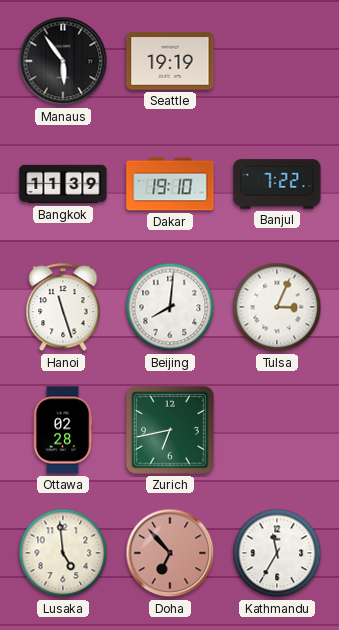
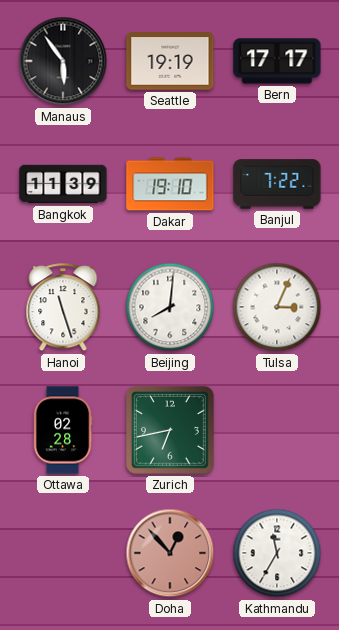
Bern: none -> 17:17
Lusaka: 4:59 -> none
Doha: 6:53 -> 12:53
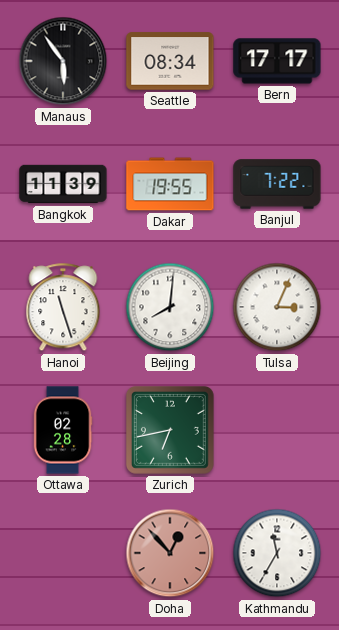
Seattle: 19:19 -> 08:34
Dakar: 19:10 -> 19:55
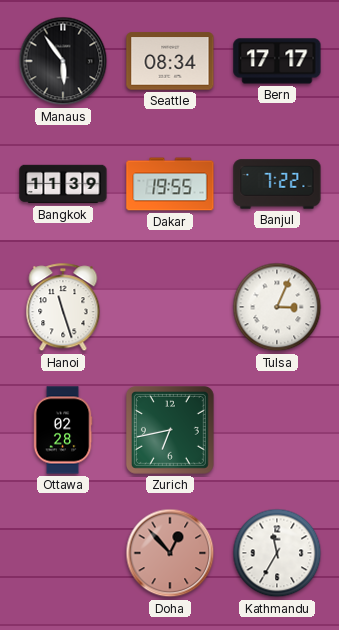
Beijing: 8:01 -> none
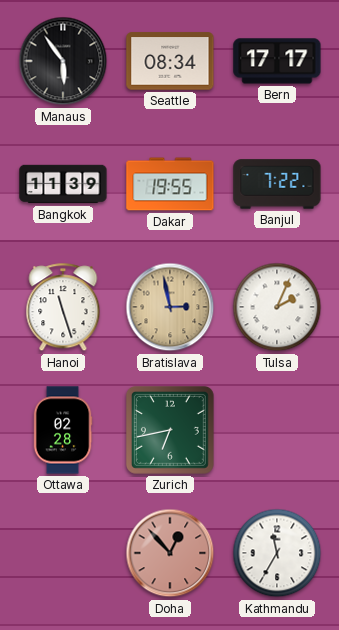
Bratislava: none -> 2:58
Tulsa: 3:04 -> 2:04
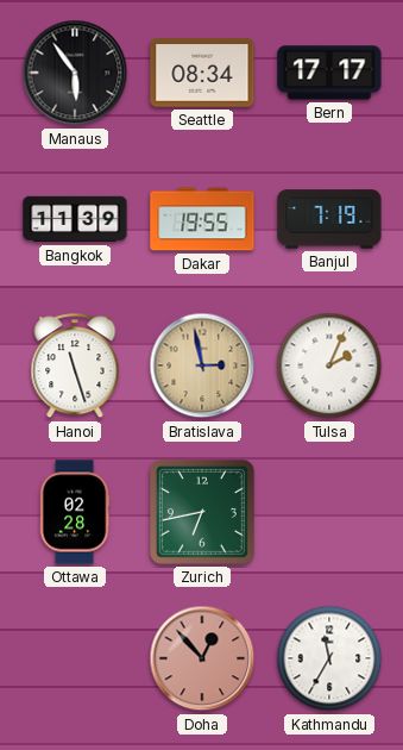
Banjul: 7:22 -> 7:19
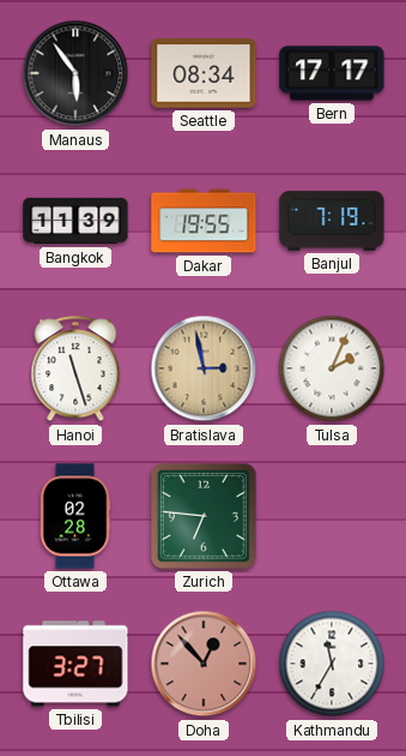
Zurich: 6:43 -> 6:46
Tbilisi: none -> 3:27
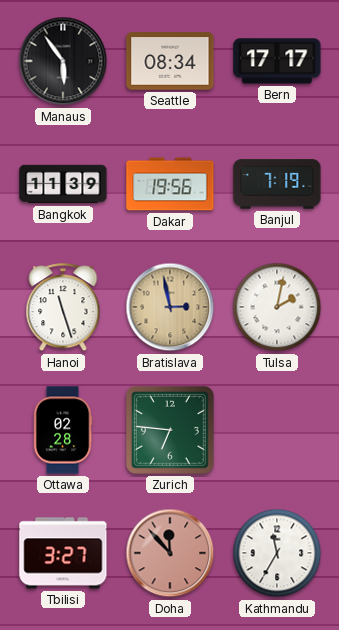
Dakar: 19:55 -> 19:56
Tulsa: 2:04 -> 2:02
Doha: 12:53 -> 11:53
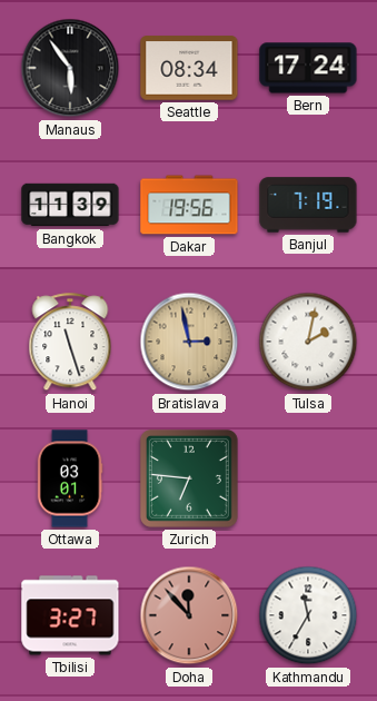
Bern: 17:17 -> 17:24
Ottawa: 02:28 -> 03:01
